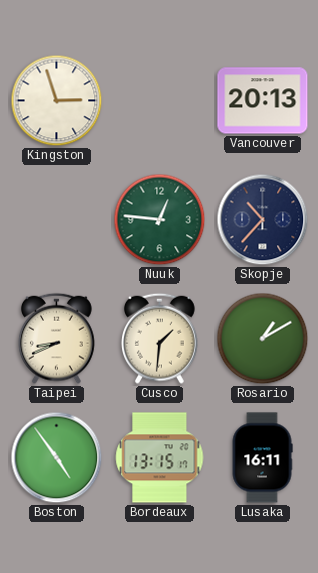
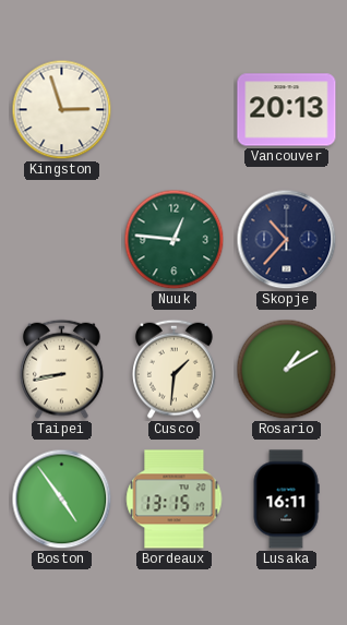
Taipei: 8:41 -> 8:43
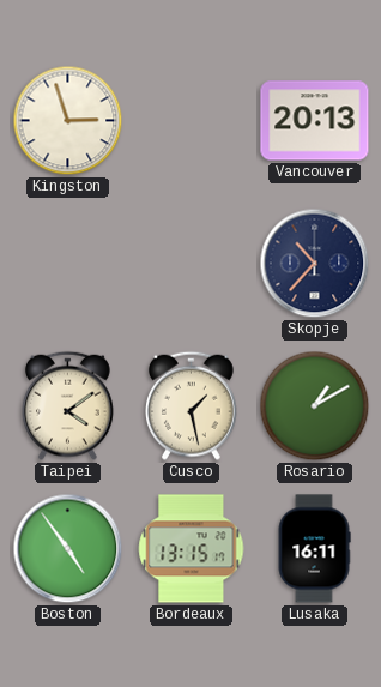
Nuuk: 12:46 -> none
Taipei: 8:43 -> 4:09
Cusco: 1:31 -> 1:28
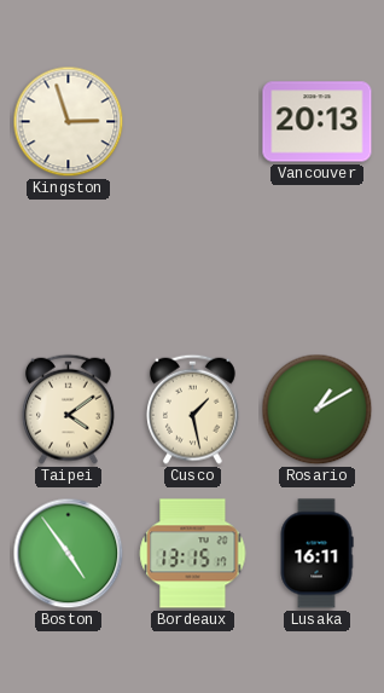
Skopje: 10:37 -> none
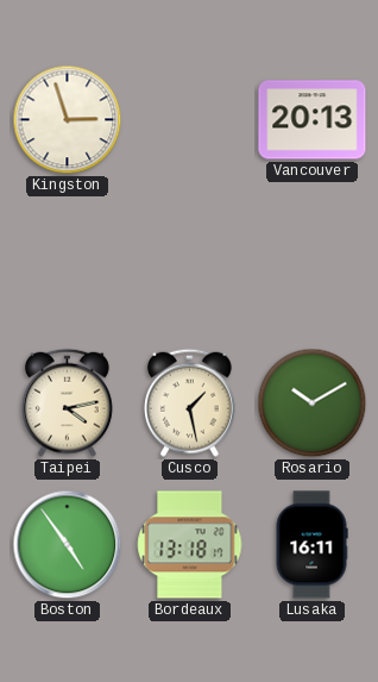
Taipei: 4:09 -> 4:13
Rosario: 1:10 -> 10:10
Bordeaux: 13:15 -> 13:18
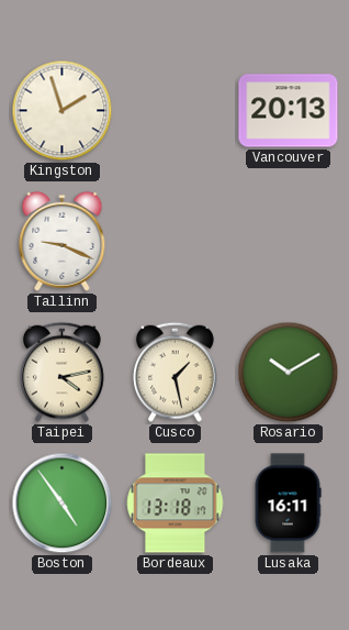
Kingston: 2:57 -> 1:57
Tallinn: none -> 9:19
